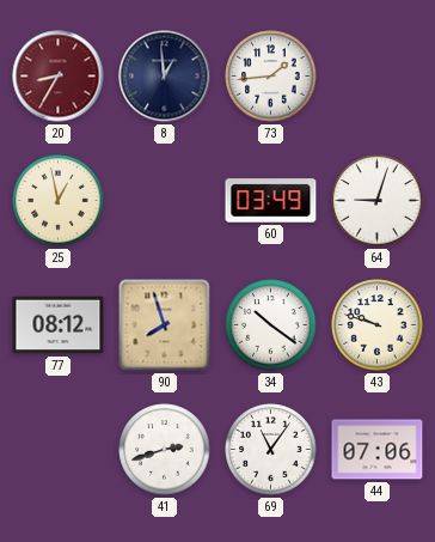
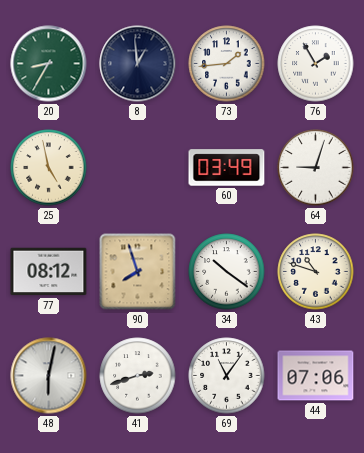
20 dial: burgundy -> green
76: none -> 1:55
25: 12:58 -> 4:58
43: 9:48 -> 10:48
48: none -> 6:02
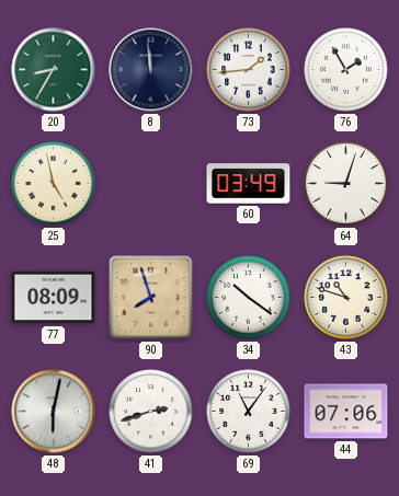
8: 12:59 -> 11:59
77: 08:12 -> 08:09
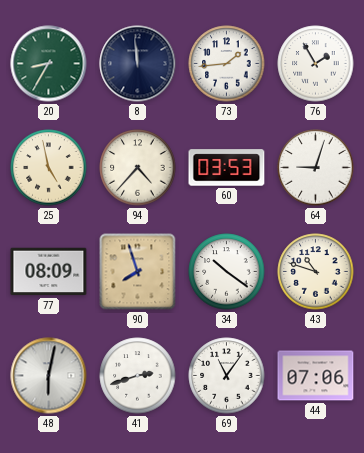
94: none -> 4:37
60: 03:49 -> 03:53
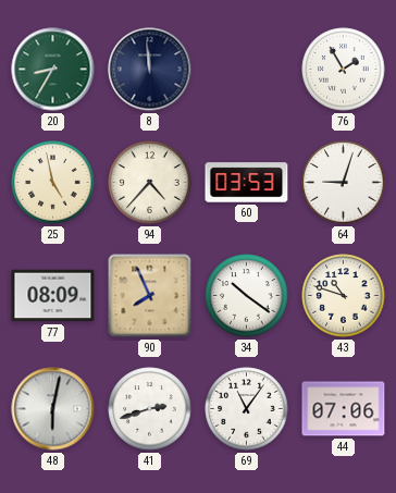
73: 1:44 -> none
90: 7:57 -> 7:56
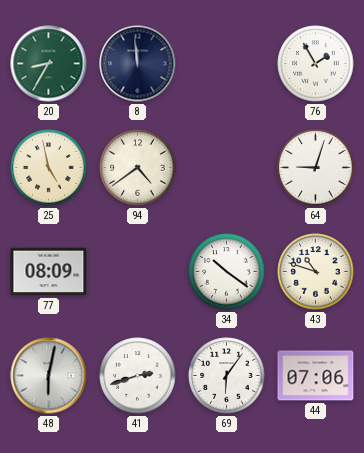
94: 4:37 -> 4:39
60: 03:53 -> none
90: 7:56 -> none
69: 11:06 -> 6:06
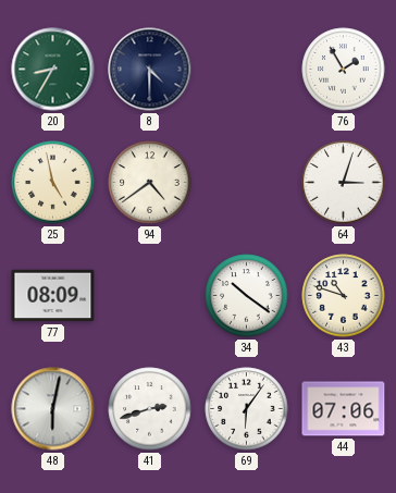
8: 11:59 -> 4:30
64: 9:03 -> 3:03
